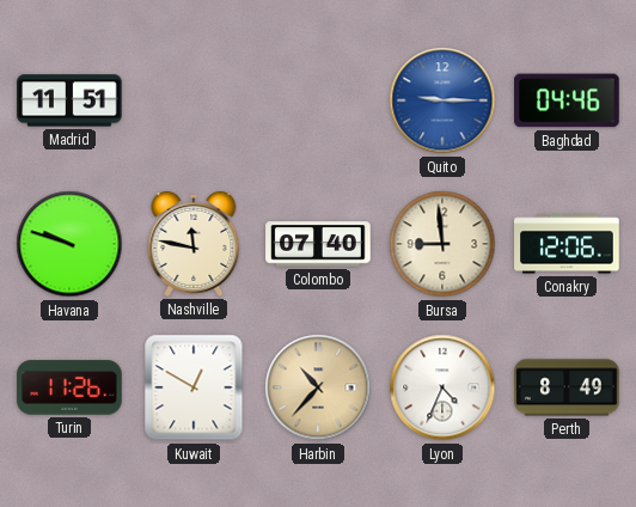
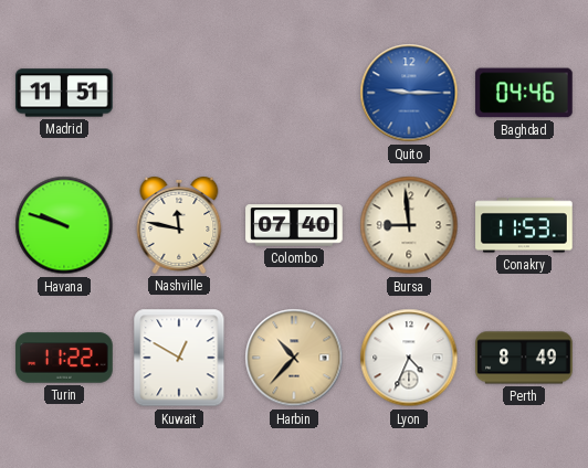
Conakry: 12:06 -> 11:53
Turin: 11:26 -> 11:22
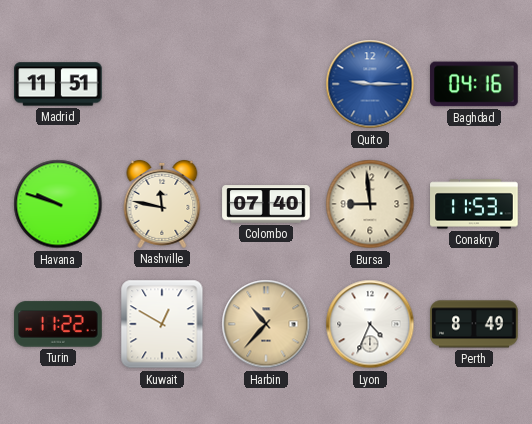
Baghdad: 04:46 -> 04:16
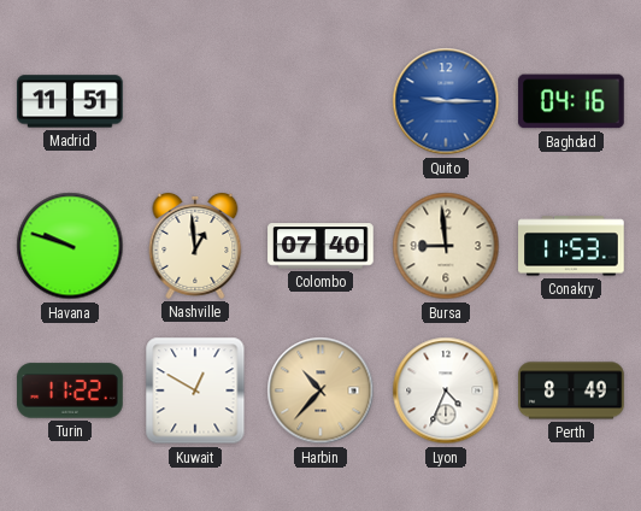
Nashville: 11:47 -> 12:59
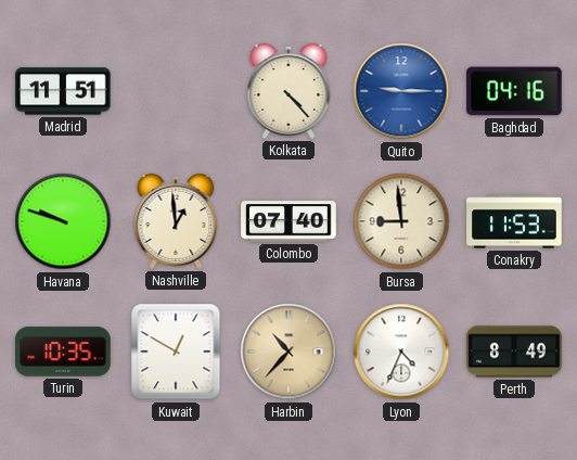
Kolkata: none -> 4:23
Turin: 11:22 -> 10:35
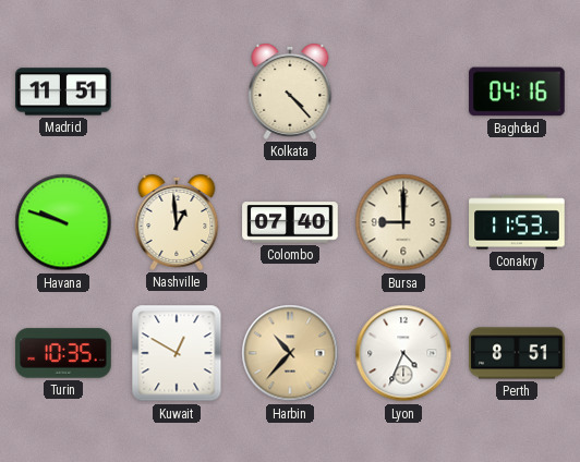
Quito: 9:15 -> none
Bursa: 8:59 -> 9:00
Perth: 8:49 -> 8:51
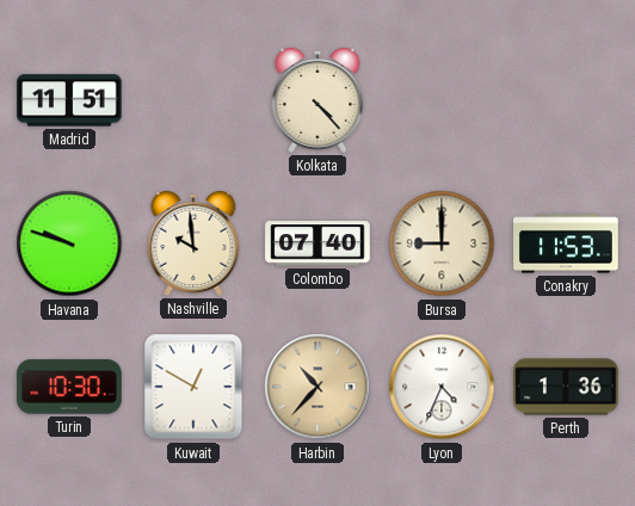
Baghdad: 04:16 -> none
Nashville: 12:59 -> 9:59
Turin: 10:35 -> 10:30
Perth: 8:51 -> 1:36
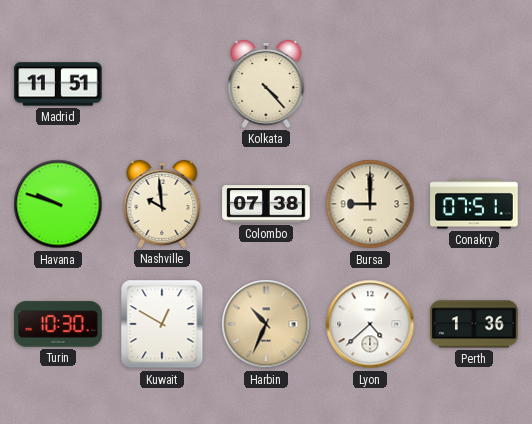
Colombo: 07:40 -> 07:38
Conakry: 11:53 -> 07:51
Harbin: 10:37 -> 10:34
Lyon: 4:34 -> 4:38
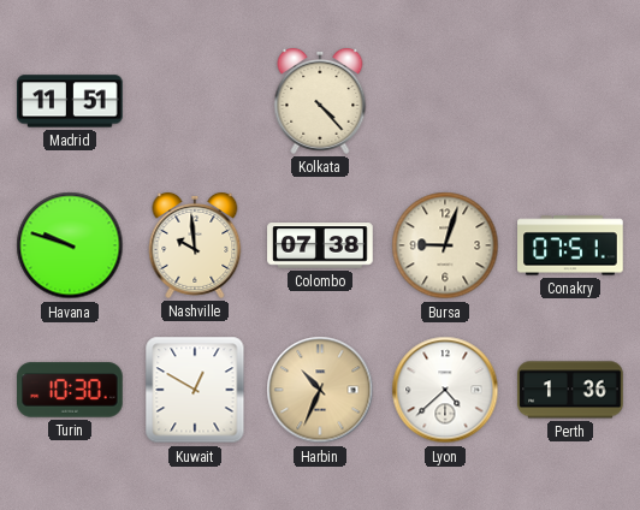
Bursa: 9:00 -> 9:03
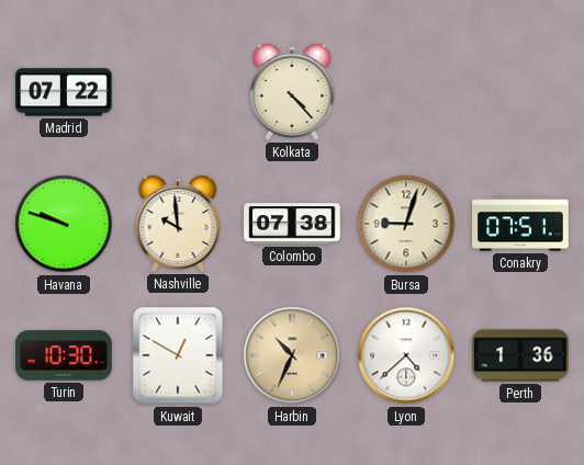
Madrid: 11:51 -> 07:22
